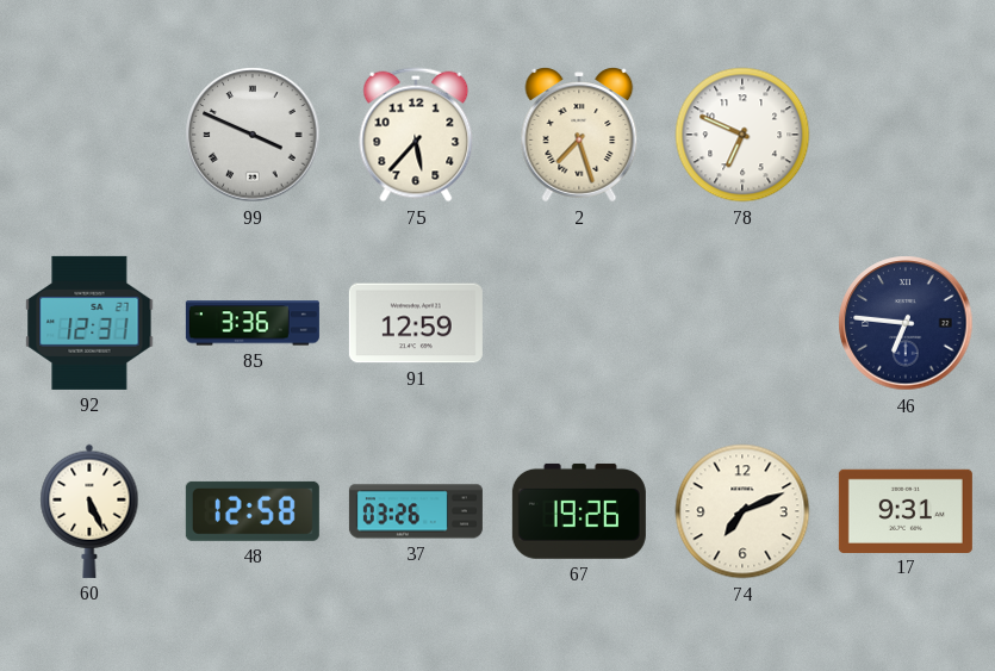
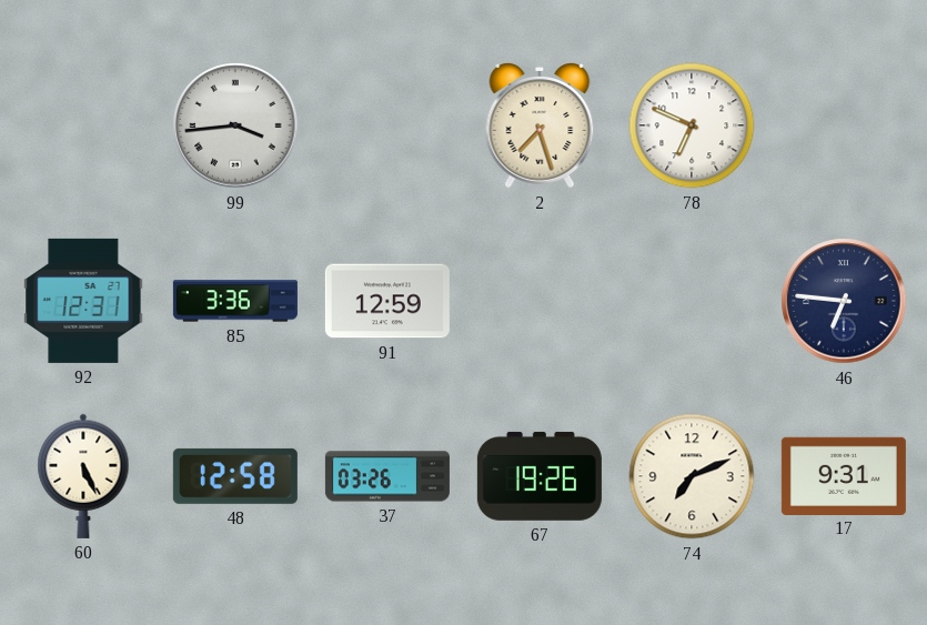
99: 3:49 -> 3:44
75: 5:37 -> none
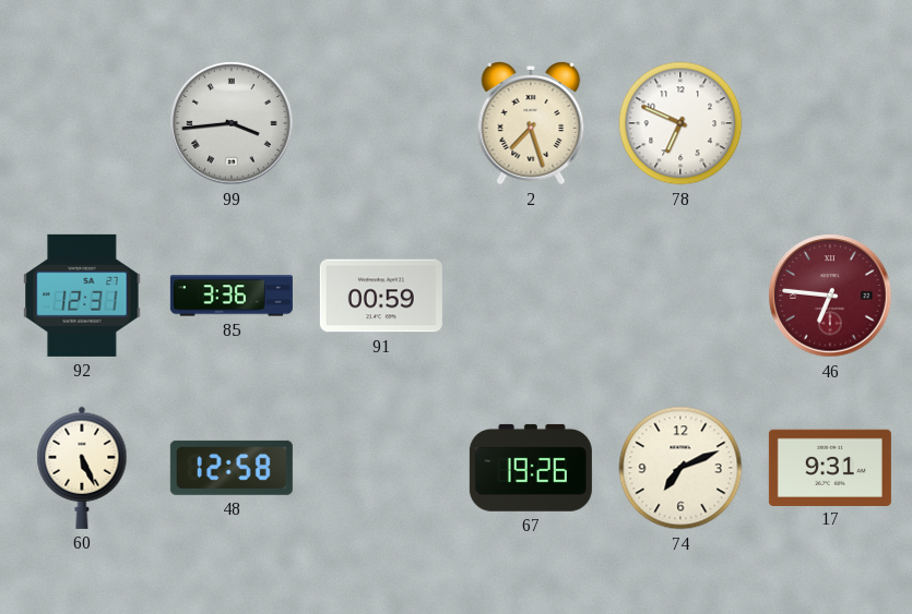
91: 12:59 -> 00:59
46 dial: navy -> burgundy
37: 03:26 -> none
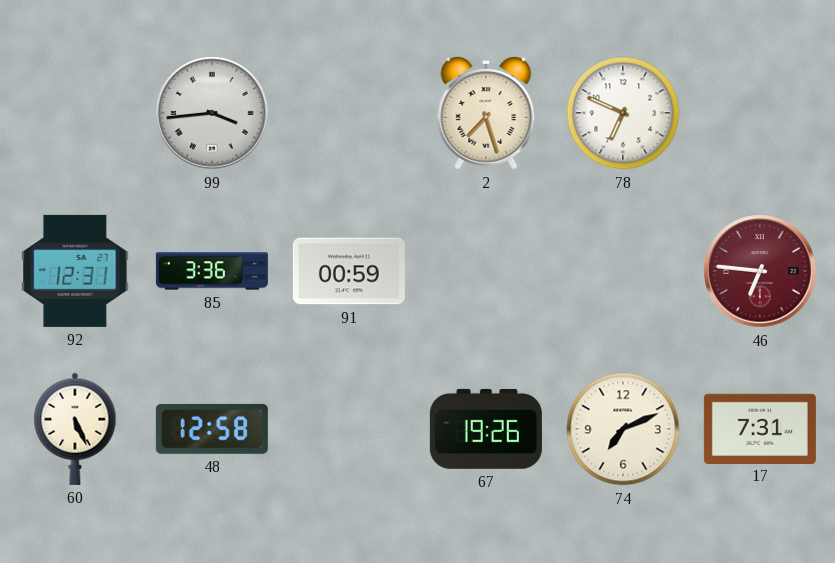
17: 9:31 -> 7:31
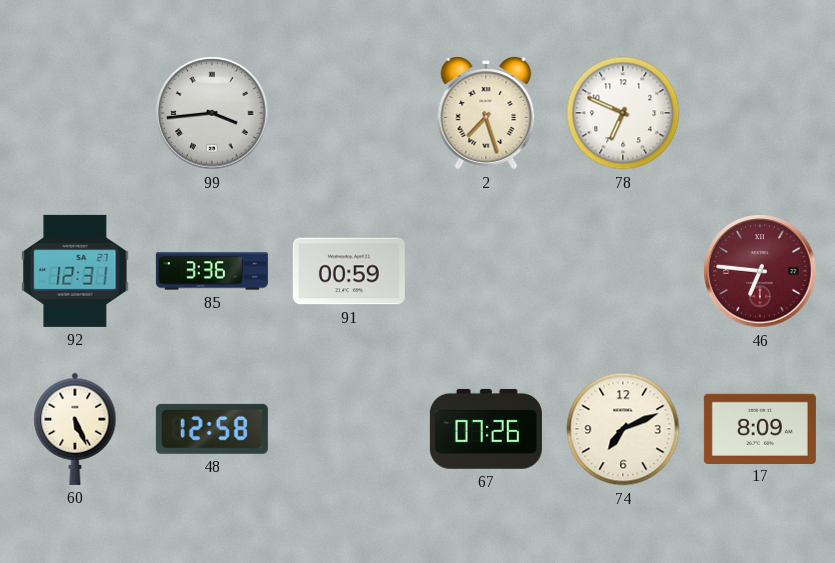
67: 19:26 -> 07:26
17: 7:31 -> 8:09
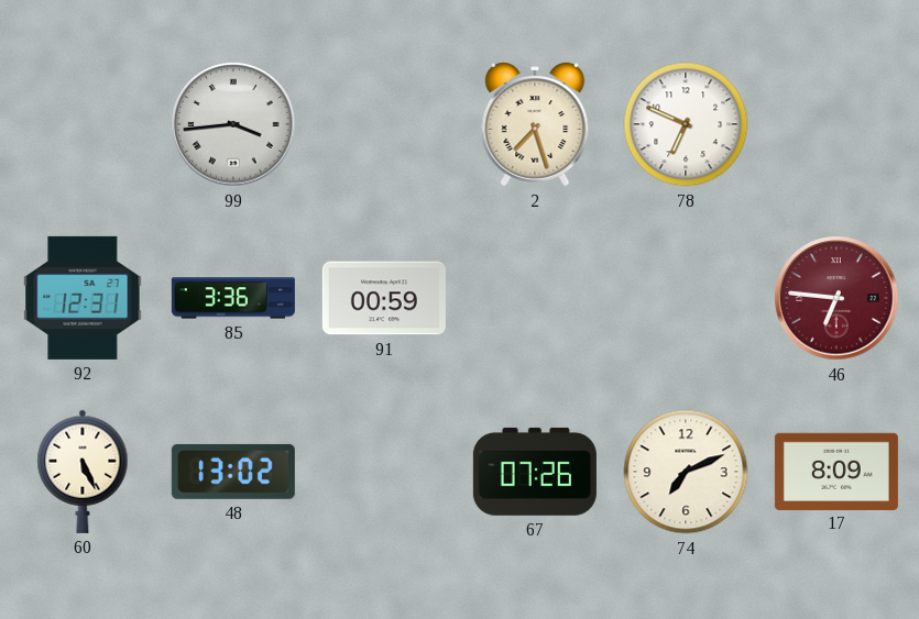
48: 12:58 -> 13:02
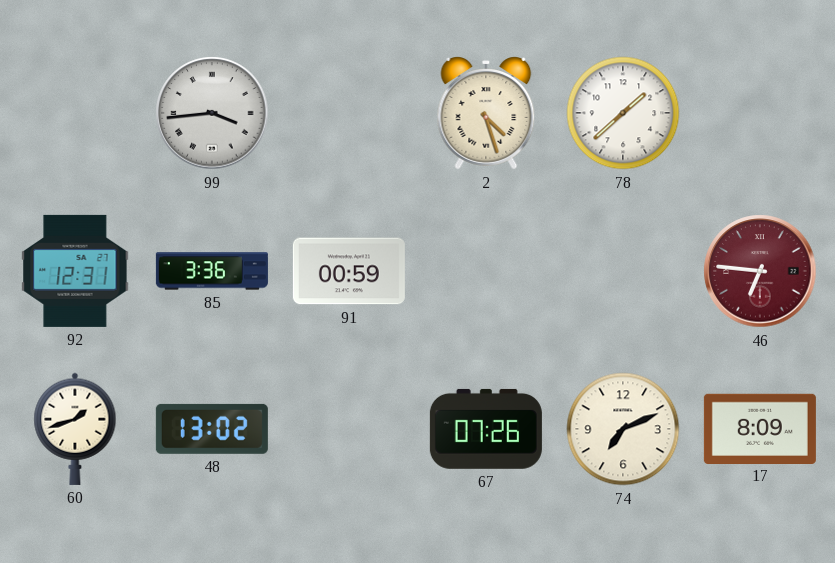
2: 7:27 -> 4:27
78: 6:49 -> 1:38
60: 5:26 -> 1:42
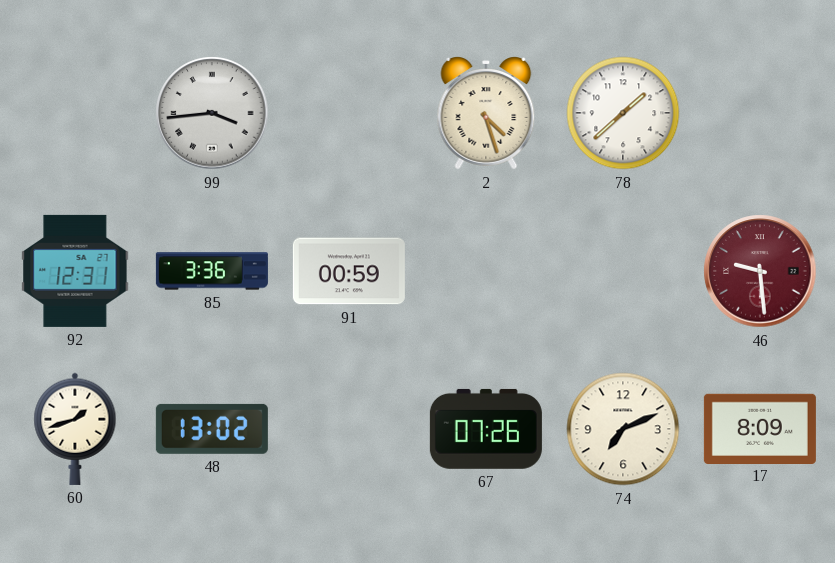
46: 6:46 -> 9:29
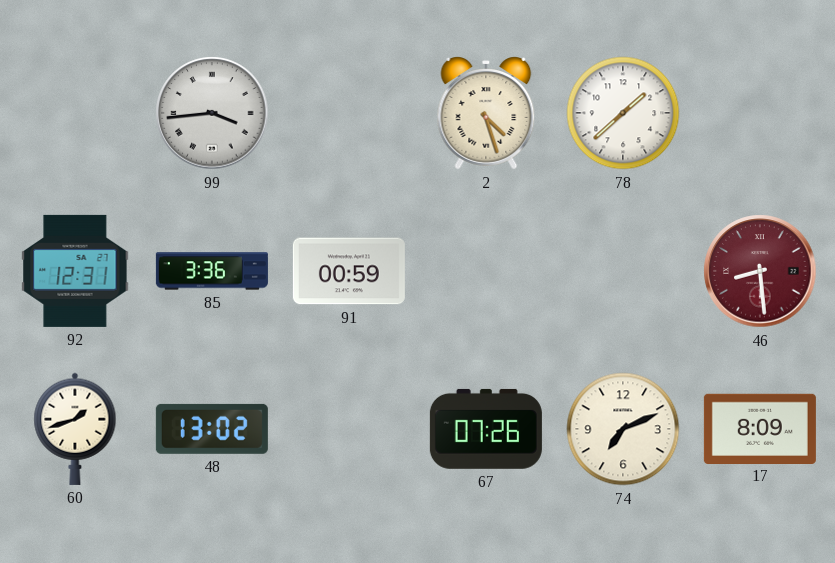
46: 9:29 -> 8:29
